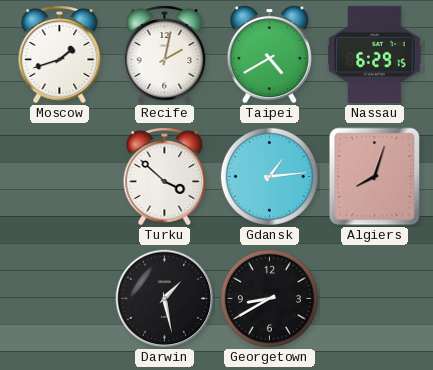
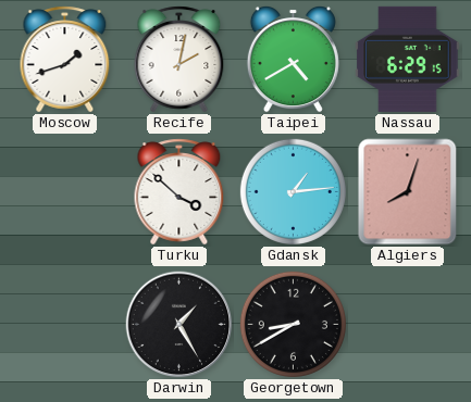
Darwin: 1:28 -> 1:25
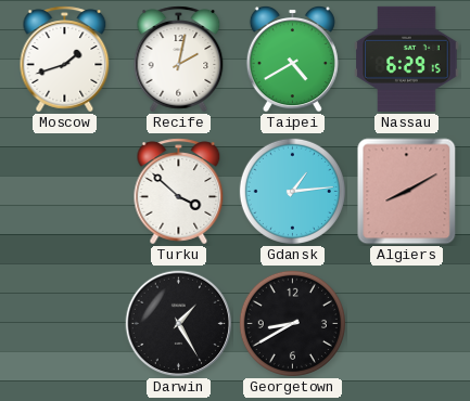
Algiers: 8:03 -> 8:10
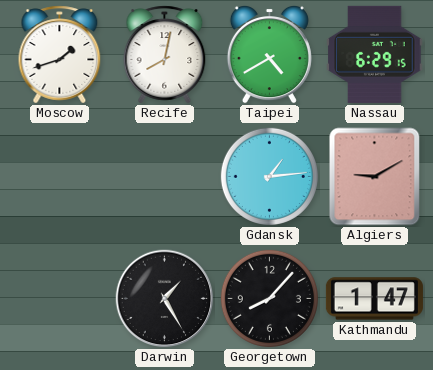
Recife: 2:02 -> 8:02
Turku: 3:52 -> none
Algiers: 8:10 -> 9:10
Georgetown: 8:40 -> 8:07
Kathmandu: none -> 1:47
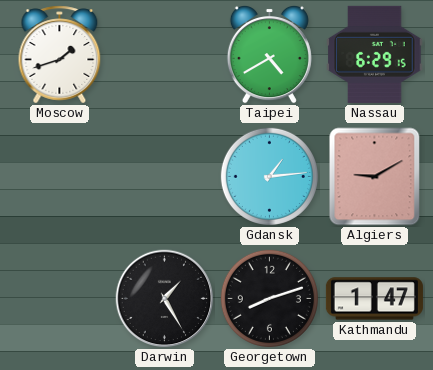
Recife: 8:02 -> none
Georgetown: 8:07 -> 8:12
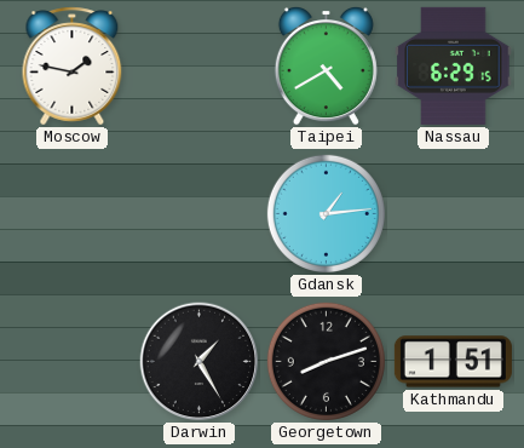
Moscow: 1:42 -> 1:47
Algiers: 9:10 -> none
Kathmandu: 1:47 -> 1:51
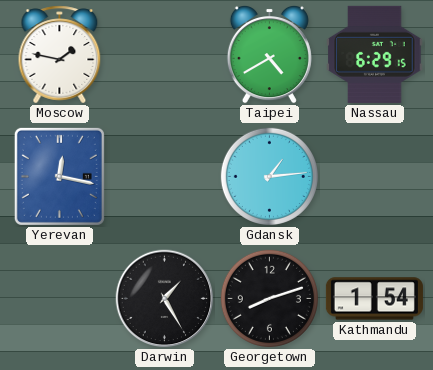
Yerevan: none -> 12:17
Kathmandu: 1:51 -> 1:54
